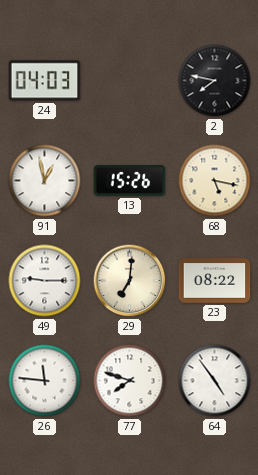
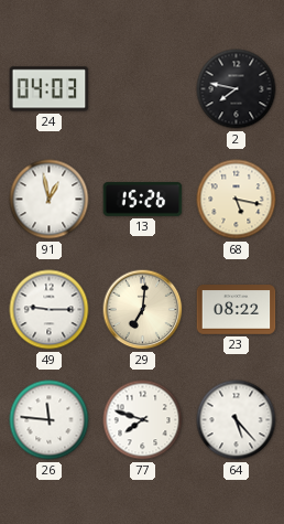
64: 4:54 -> 5:23
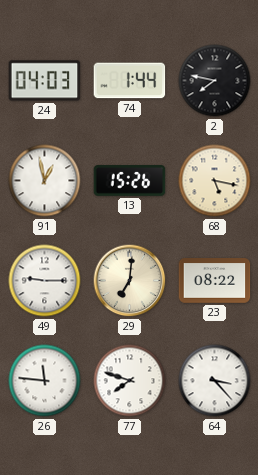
74: none -> 1:44
64: 5:23 -> 3:23
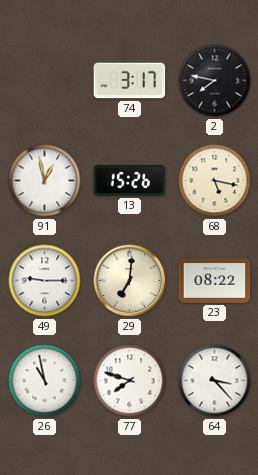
24: 04:03 -> none
74: 1:44 -> 3:17
26: 11:46 -> 10:58
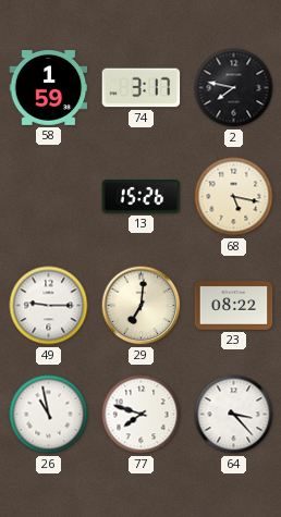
58: none -> 1:59
91: 12:58 -> none
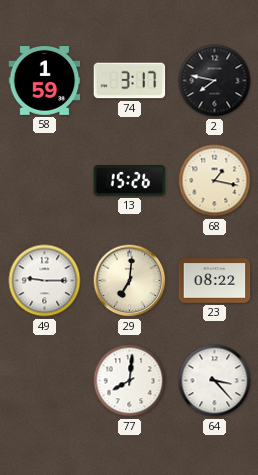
68: 5:17 -> 1:17
26: 10:58 -> none
77: 7:48 -> 8:01
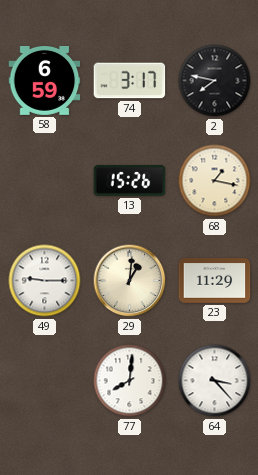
58: 1:59 -> 6:59
29: 7:01 -> 1:01
23: 08:22 -> 11:29
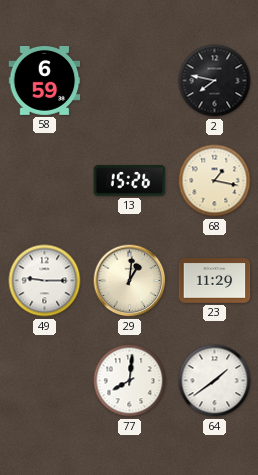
74: 3:17 -> none
64: 3:23 -> 1:39
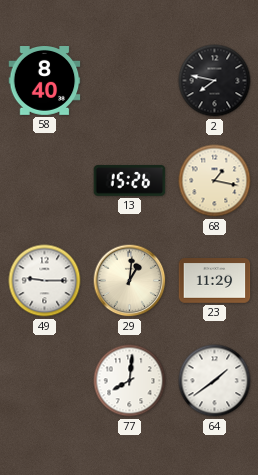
58: 6:59 -> 8:40
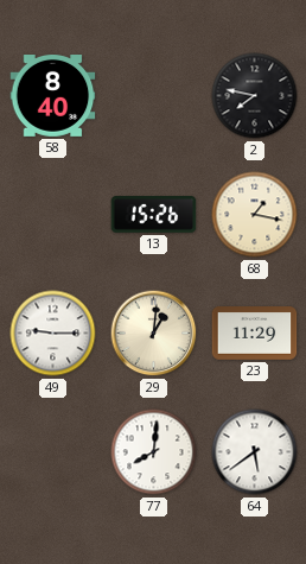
64: 1:39 -> 5:39
